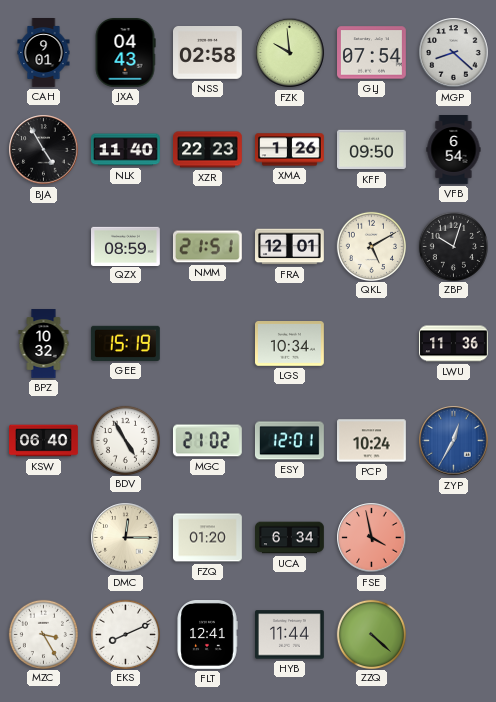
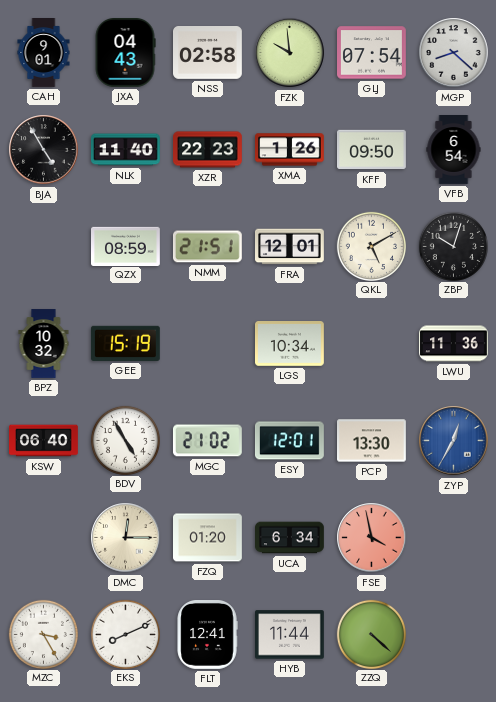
PCP: 10:24 -> 13:30
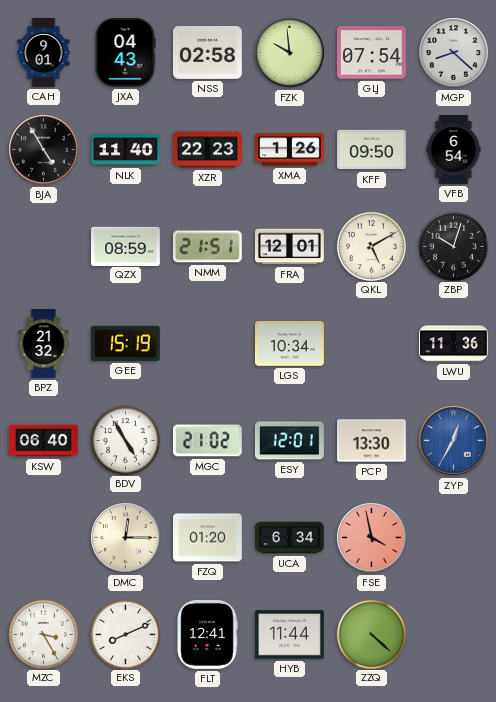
BPZ: 10:32 -> 21:32
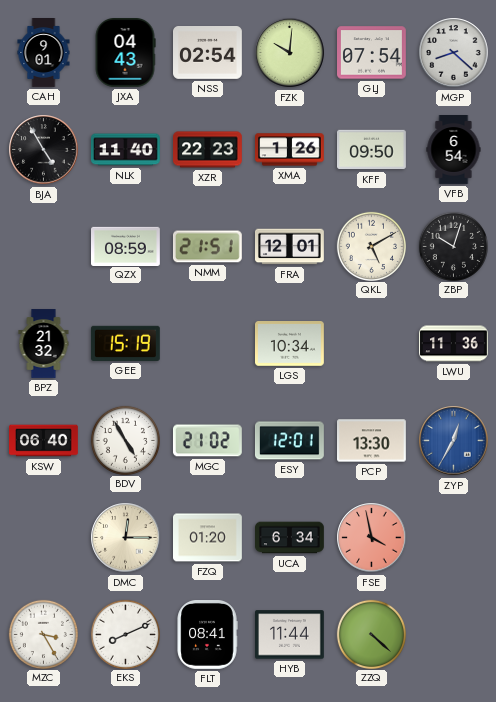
NSS: 02:58 -> 02:54
FZK: 9:59 -> 10:01
FLT: 12:41 -> 08:41
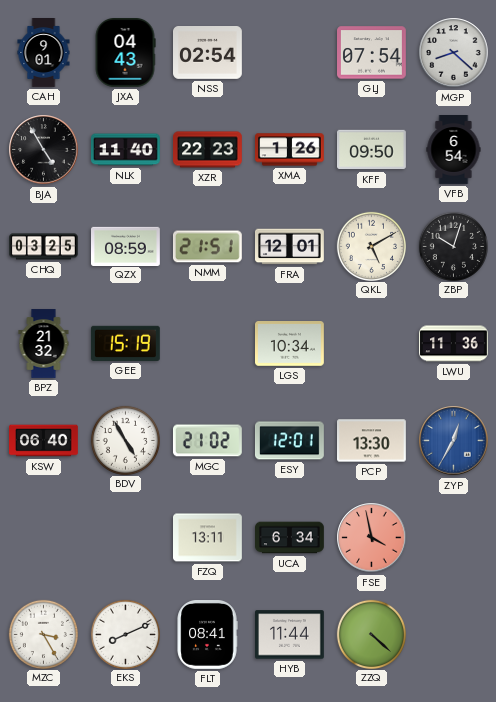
FZK: 10:01 -> none
CHQ: none -> 03:25
DMC: 12:15 -> none
FZQ: 01:20 -> 13:11
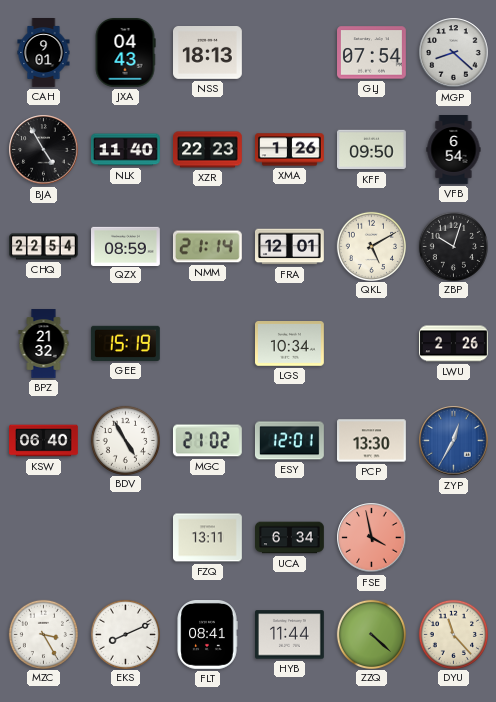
NSS: 02:54 -> 18:13
CHQ: 03:25 -> 22:54
NMM: 21:51 -> 21:14
LWU: 11:36 -> 2:26
DYU: none -> 11:23
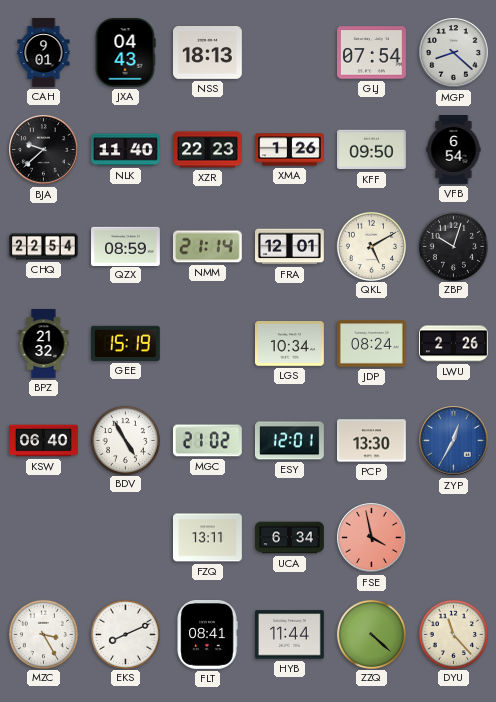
BJA: 4:55 -> 9:38
JDP: none -> 08:24
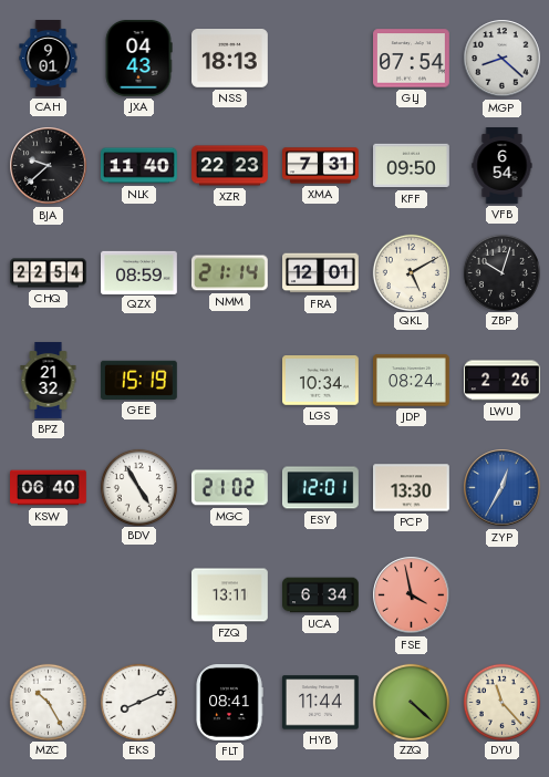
XMA: 1:26 -> 7:31
MZC: 3:25 -> 10:25
